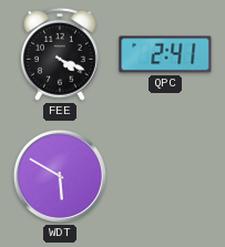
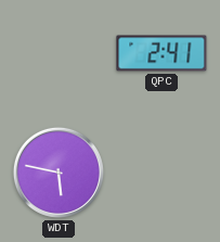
FEE: 4:19 -> none
WDT: 5:50 -> 5:47
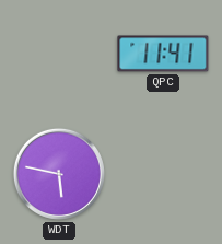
QPC: 2:41 -> 11:41
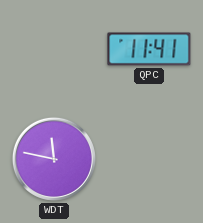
WDT: 5:47 -> 11:47
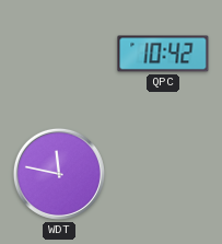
QPC: 11:41 -> 10:42
